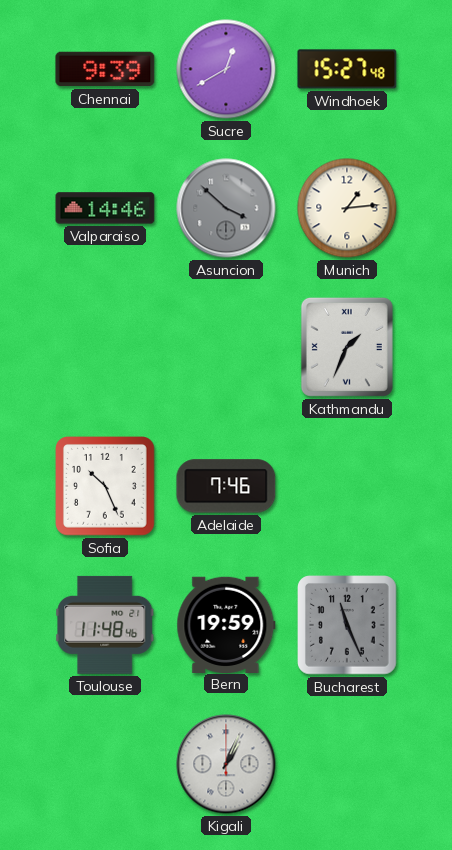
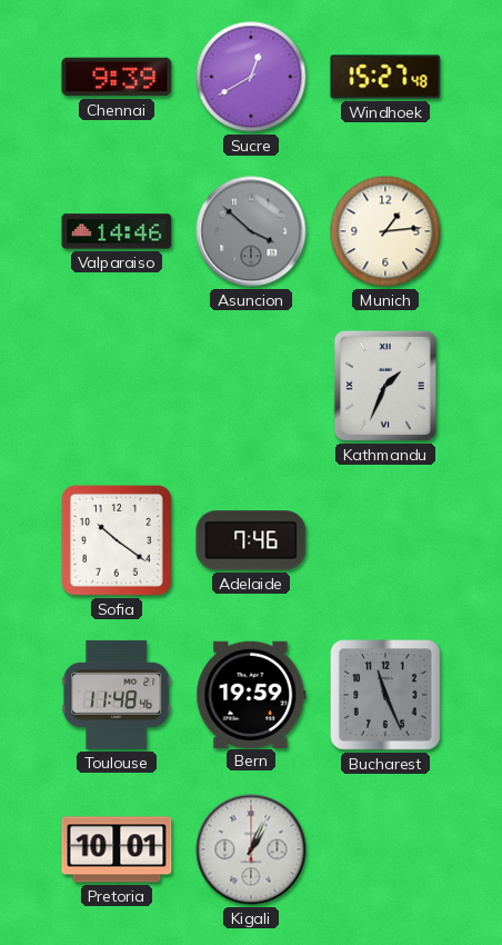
Sofia: 10:26 -> 10:21
Pretoria: none -> 10:01
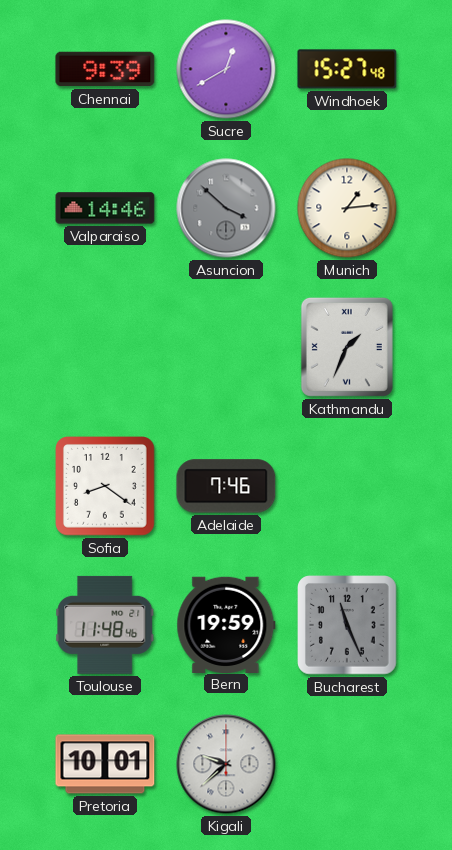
Sofia: 10:21 -> 8:21
Kigali: 1:04 -> 9:38
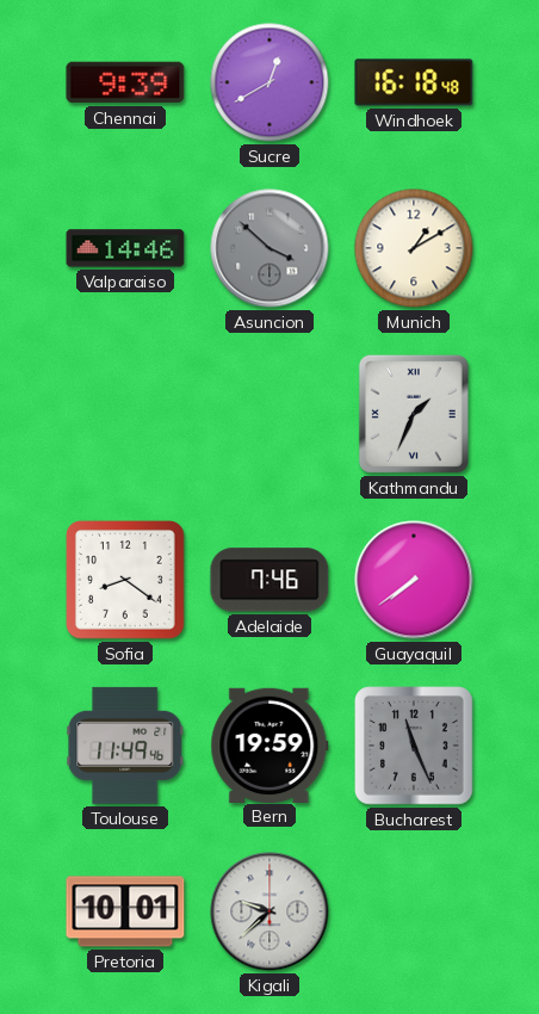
Windhoek: 15:27 -> 16:18
Munich: 1:14 -> 1:10
Guayaquil: none -> 7:39
Toulouse: 11:48 -> 11:49
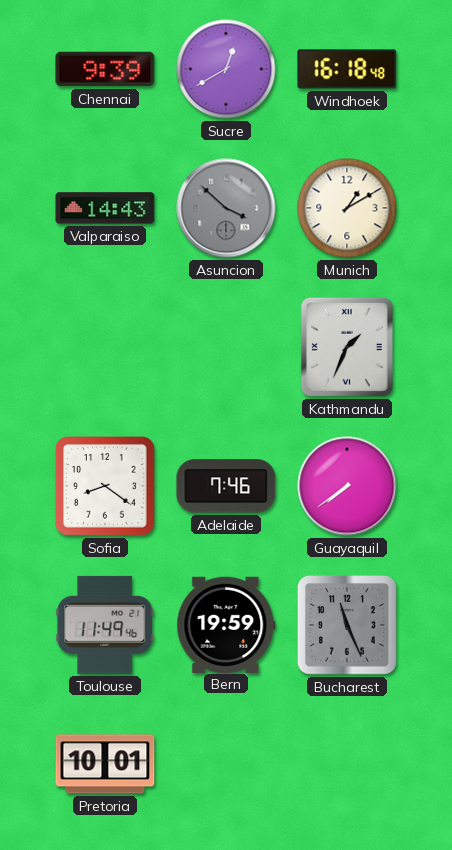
Valparaiso: 14:46 -> 14:43
Kigali: 9:38 -> none
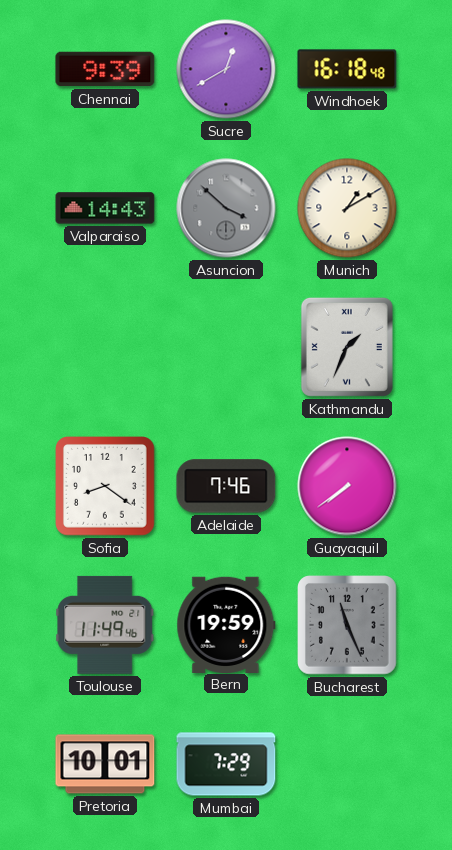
Mumbai: none -> 7:29
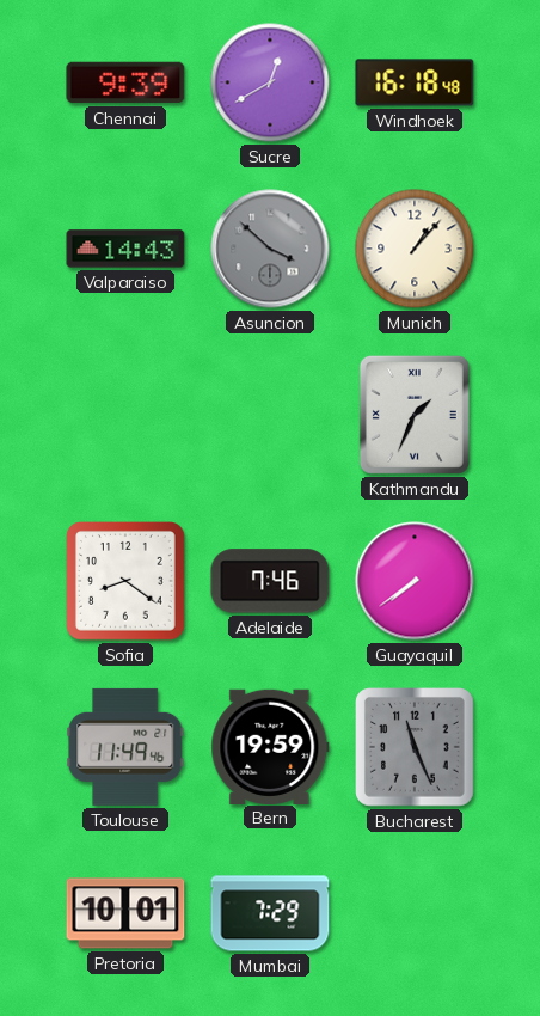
Munich: 1:10 -> 1:07
